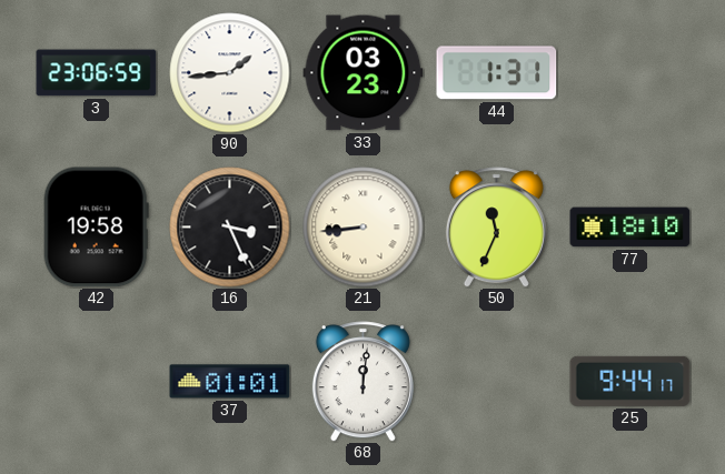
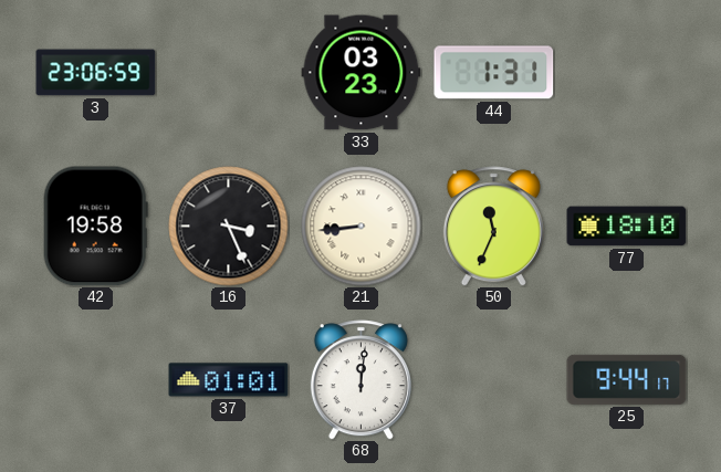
90: 1:44 -> none
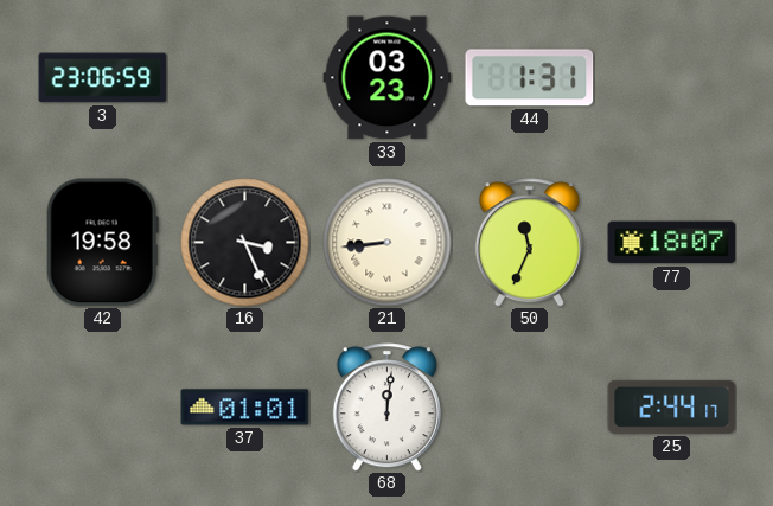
77: 18:10 -> 18:07
25: 9:44 -> 2:44
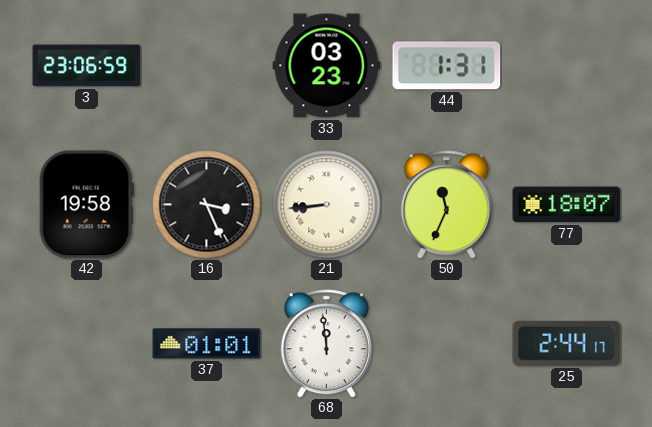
68: 12:01 -> 11:59
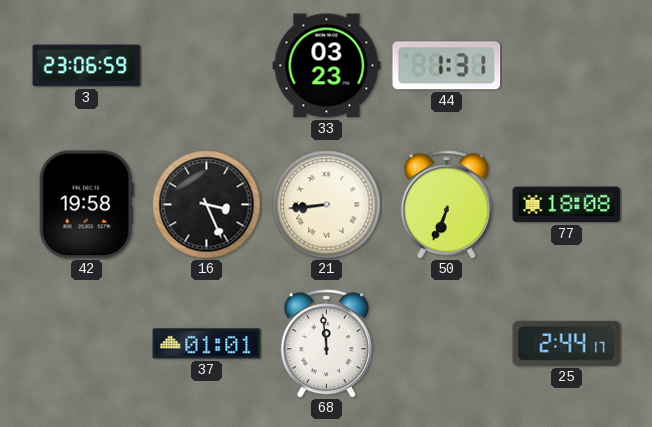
50: 11:34 -> 6:34
77: 18:07 -> 18:08
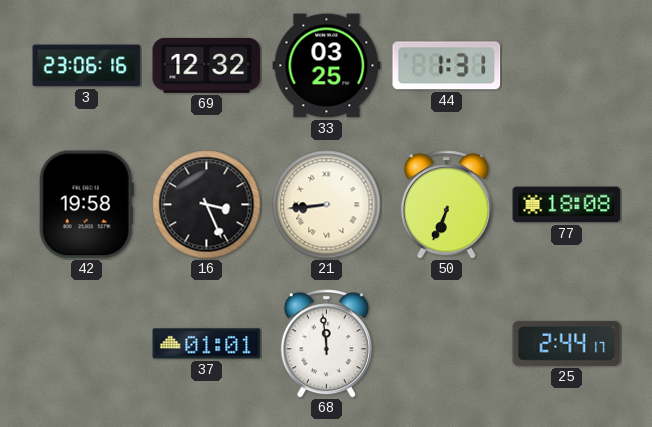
3: 23:06:59 -> 23:06:16
69: none -> 12:32
33: 03:23 -> 03:25
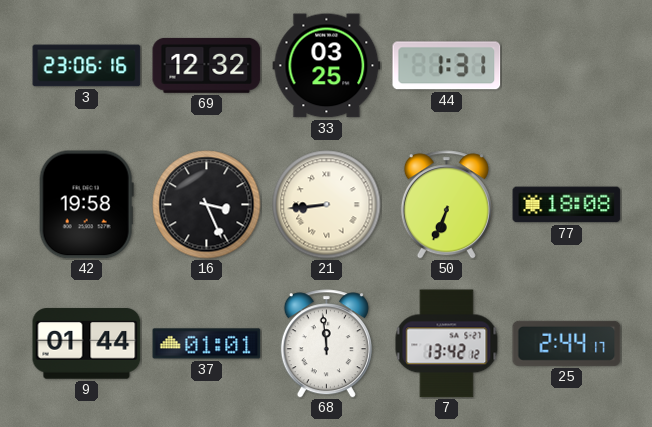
9: none -> 01:44
7: none -> 13:42
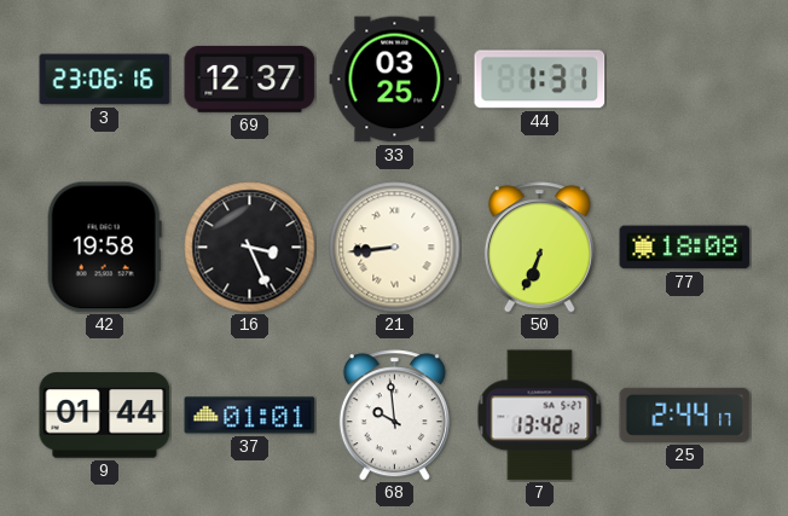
69: 12:32 -> 12:37
68: 11:59 -> 9:59
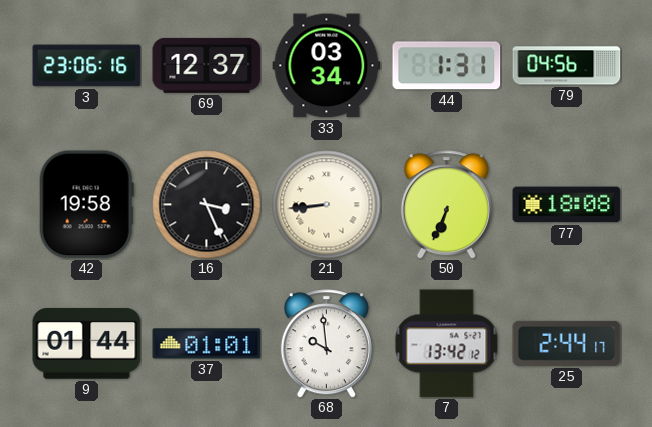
33: 03:25 -> 03:34
79: none -> 04:56
